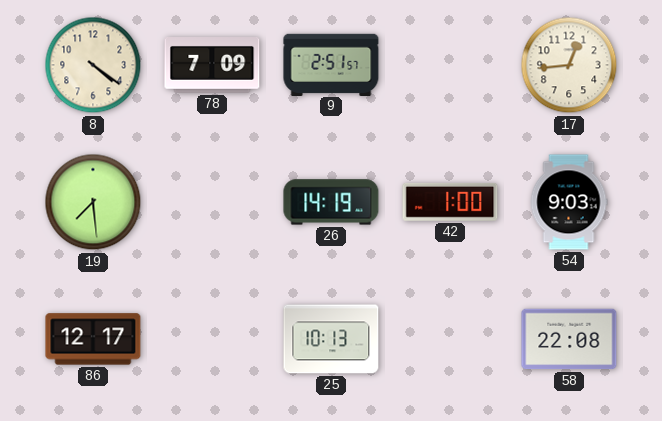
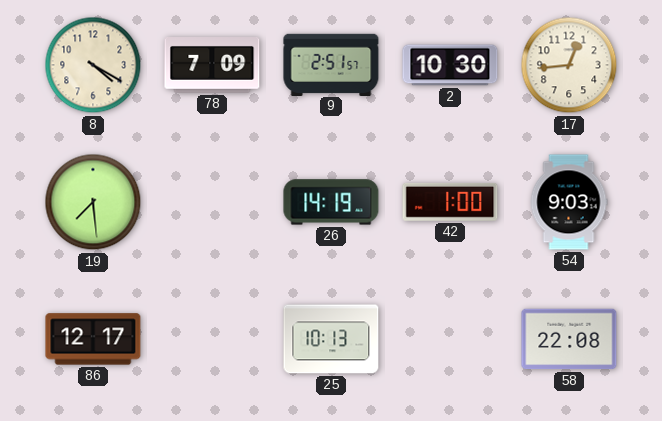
8: 4:21 -> 4:20
2: none -> 10:30
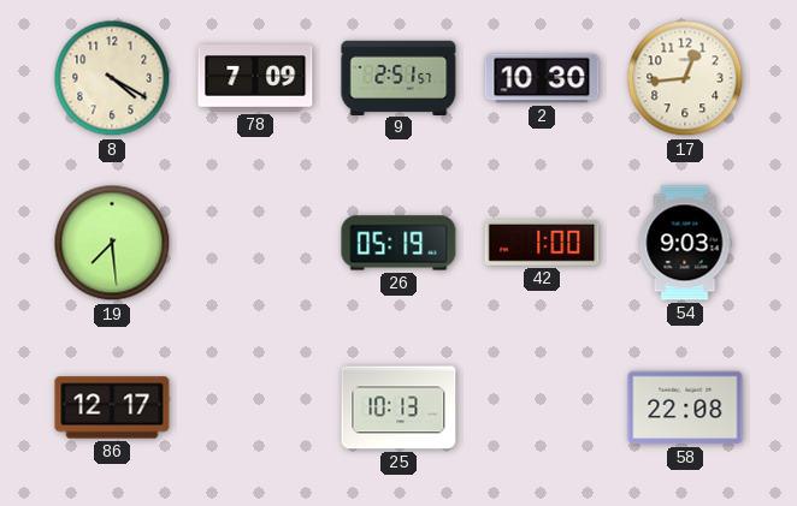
26: 14:19 -> 05:19
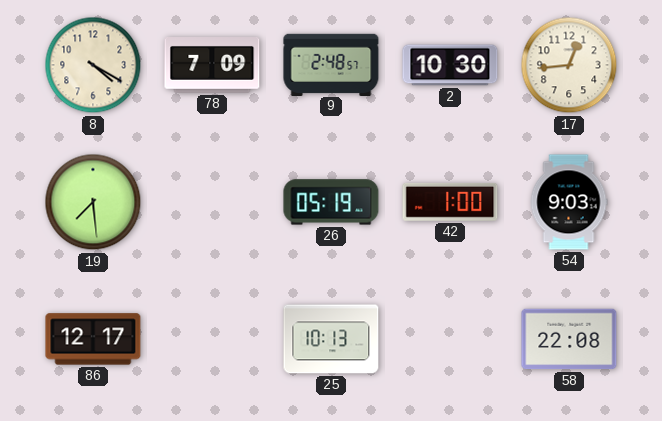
9: 2:51 -> 2:48
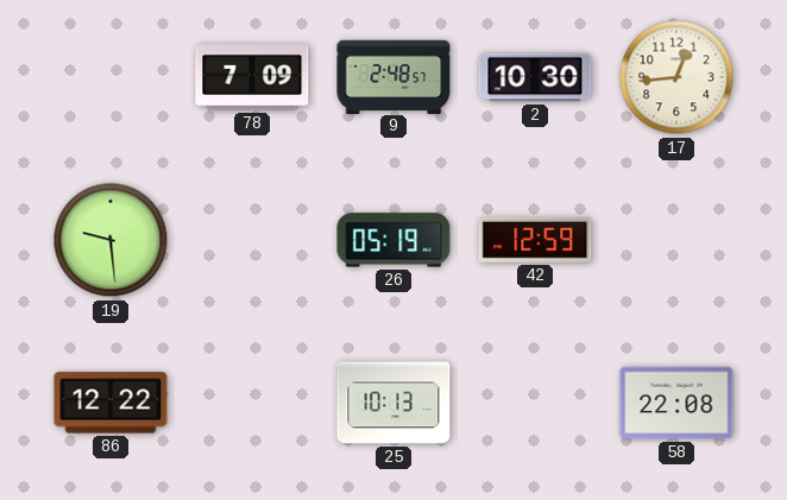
8: 4:20 -> none
19: 7:29 -> 9:29
42: 1:00 -> 12:59
54: 9:03 -> none
86: 12:17 -> 12:22
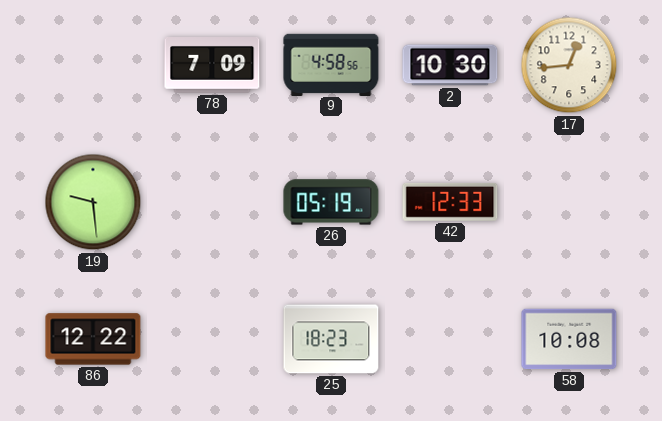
9: 2:48 -> 4:58
42: 12:59 -> 12:33
25: 10:13 -> 18:23
58: 22:08 -> 10:08
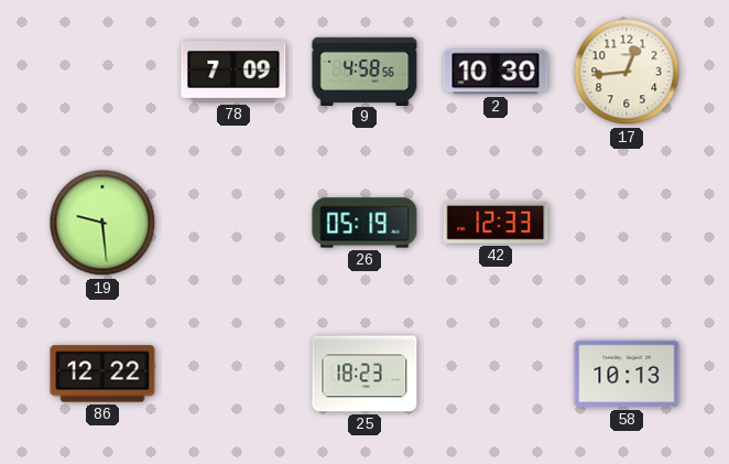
58: 10:08 -> 10:13
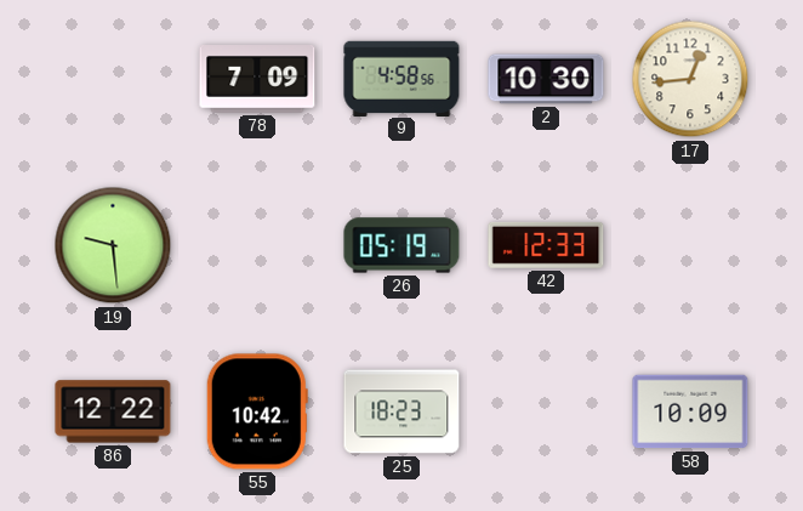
55: none -> 10:42
58: 10:13 -> 10:09
